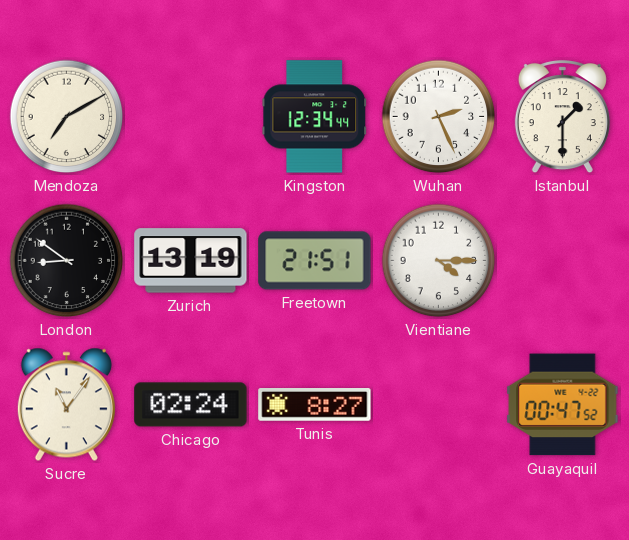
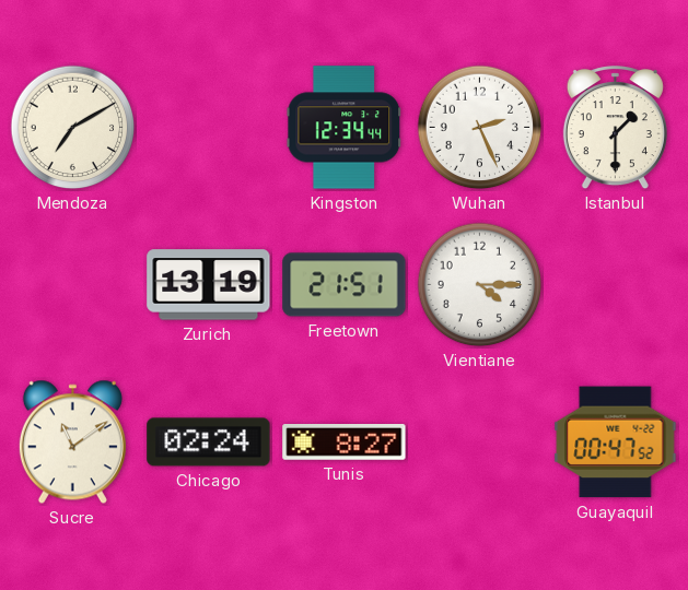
London: 8:51 -> none
Sucre: 11:06 -> 11:09
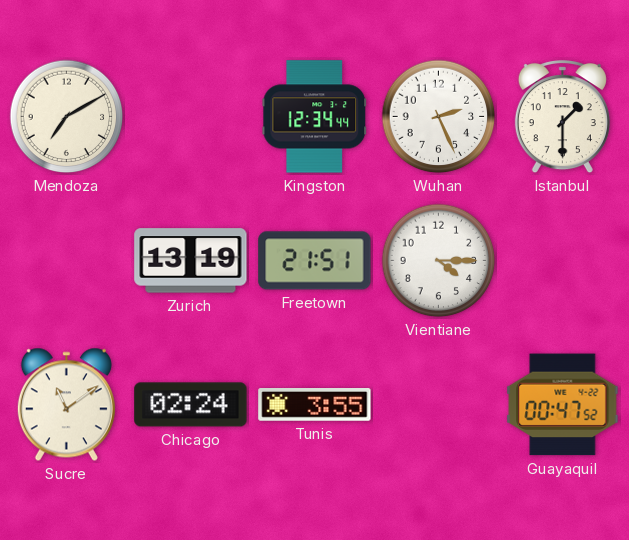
Tunis: 8:27 -> 3:55
